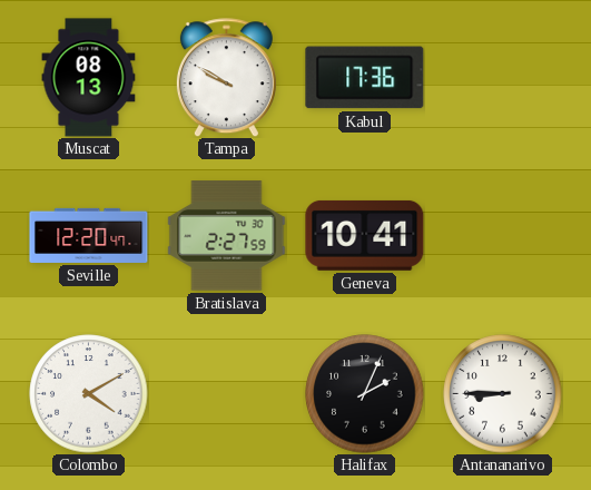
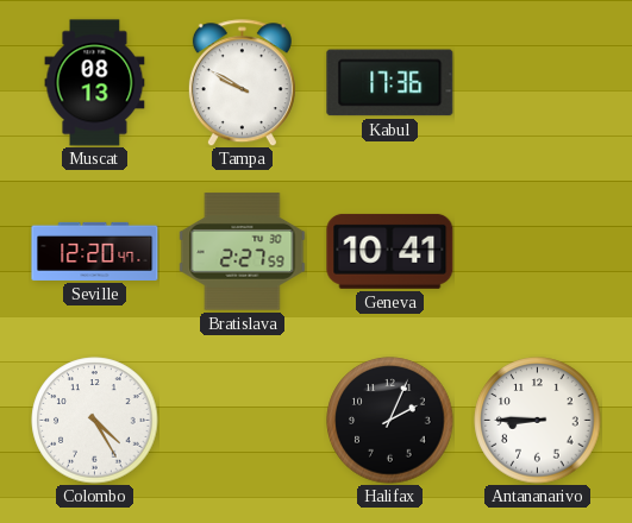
Colombo: 4:10 -> 4:25
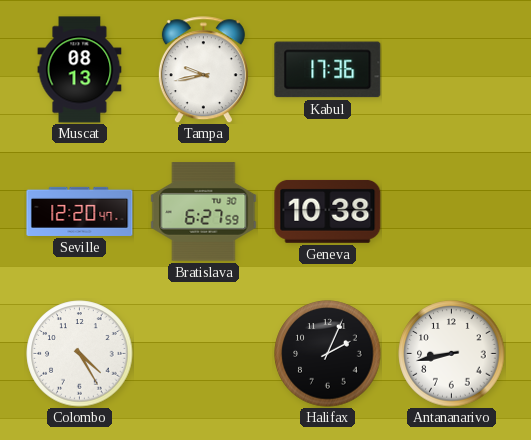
Tampa: 9:50 -> 9:43
Bratislava: 2:27 -> 6:27
Geneva: 10:41 -> 10:38
Antananarivo: 8:45 -> 8:43
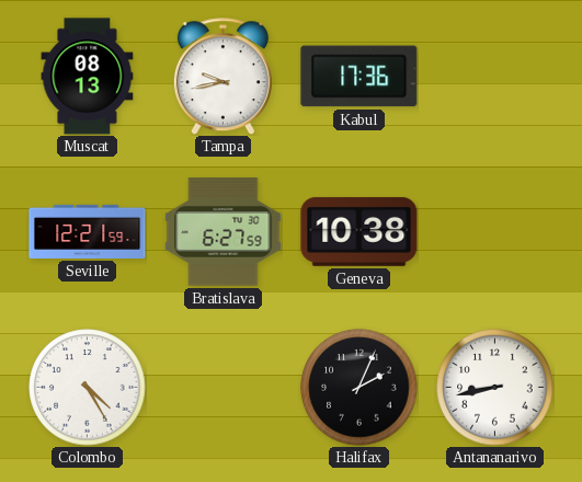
Seville: 12:20 -> 12:21
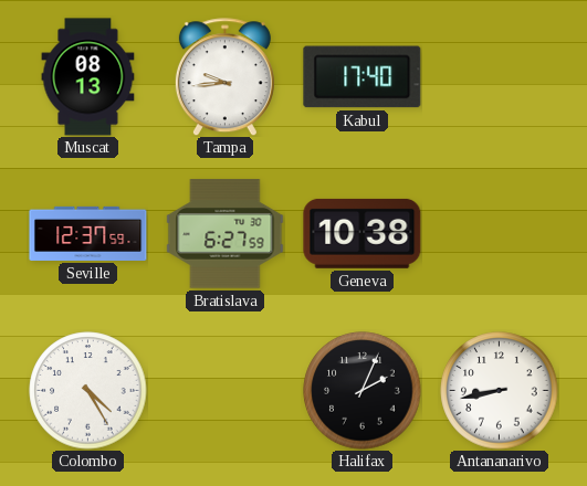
Tampa: 9:43 -> 9:44
Kabul: 17:36 -> 17:40
Seville: 12:21 -> 12:37
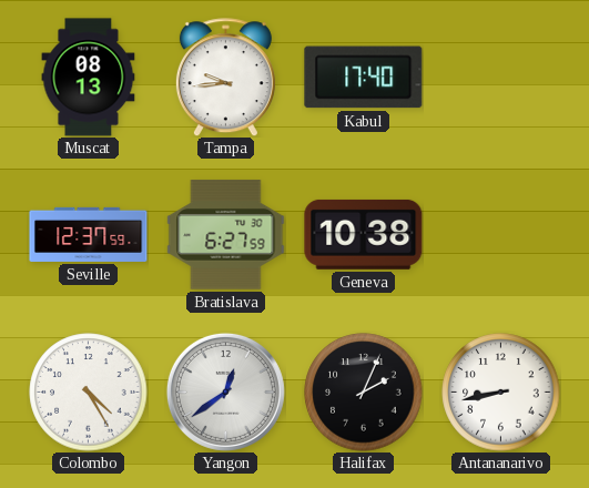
Yangon: none -> 12:39
